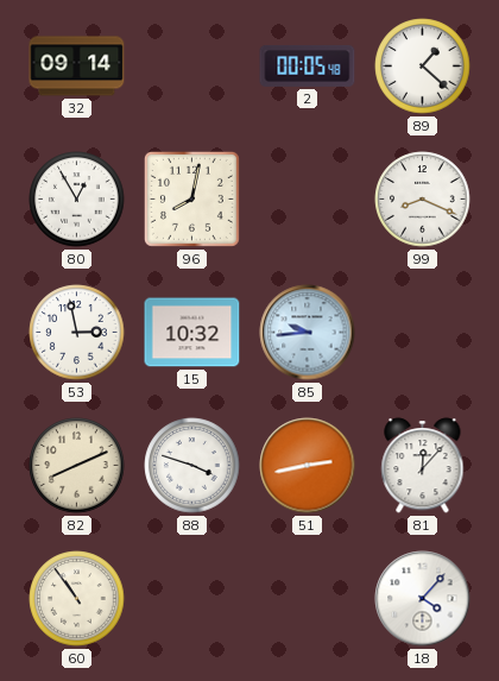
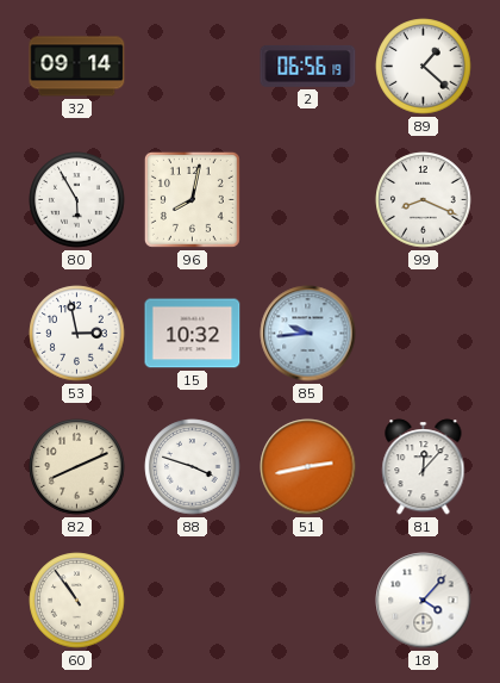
2: 00:05 -> 06:56
80: 12:55 -> 5:55
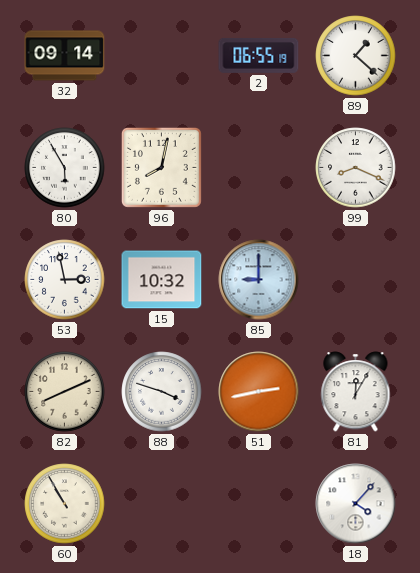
2: 06:56 -> 06:55
85: 9:44 -> 9:00
81: 12:07 -> 12:05
60: 10:54 -> 10:55
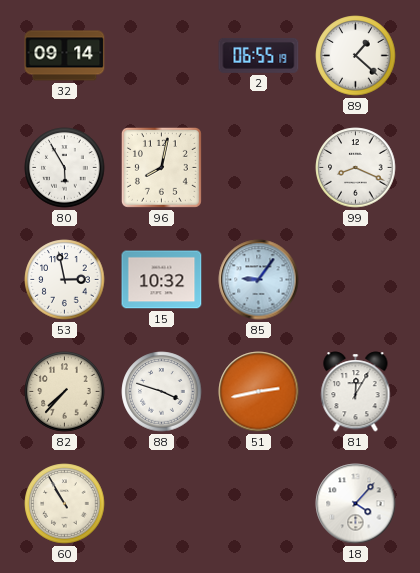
85: 9:00 -> 9:06
82: 8:11 -> 7:37
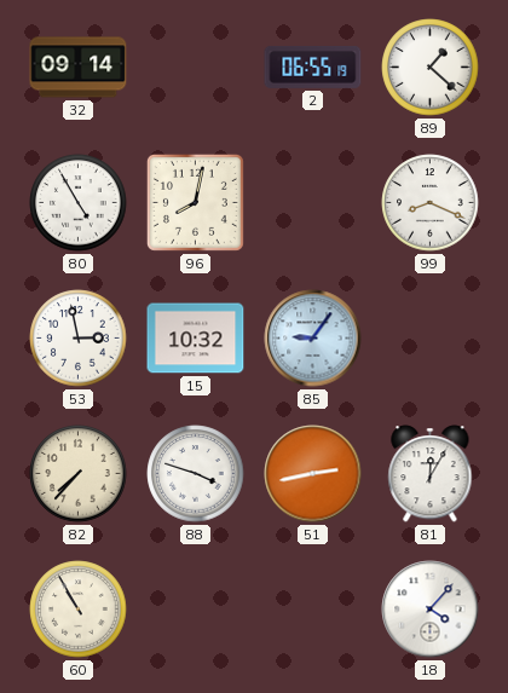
80: 5:55 -> 4:55
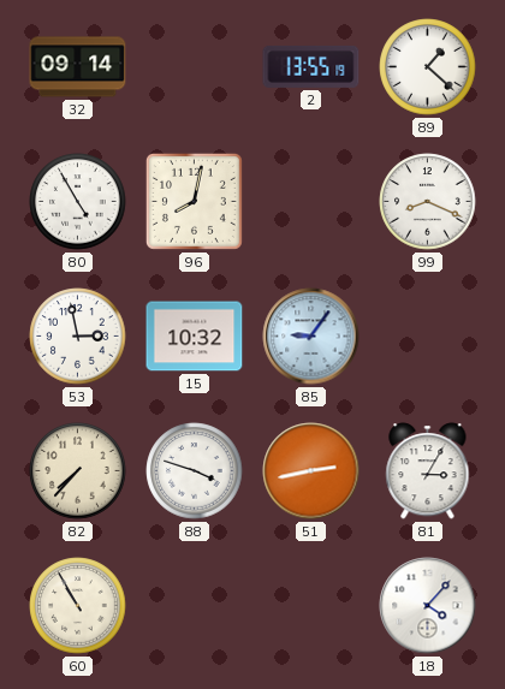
2: 06:55 -> 13:55
81: 12:05 -> 3:05
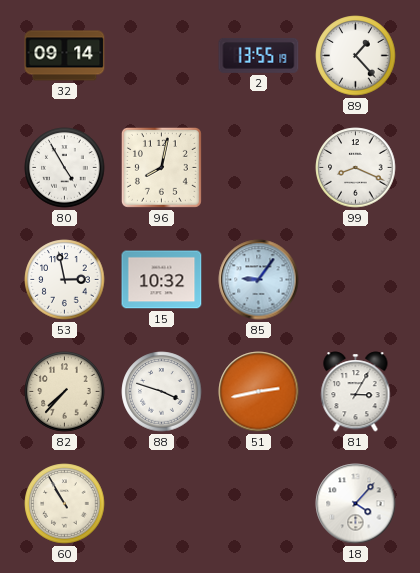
89: 1:22 -> 1:23
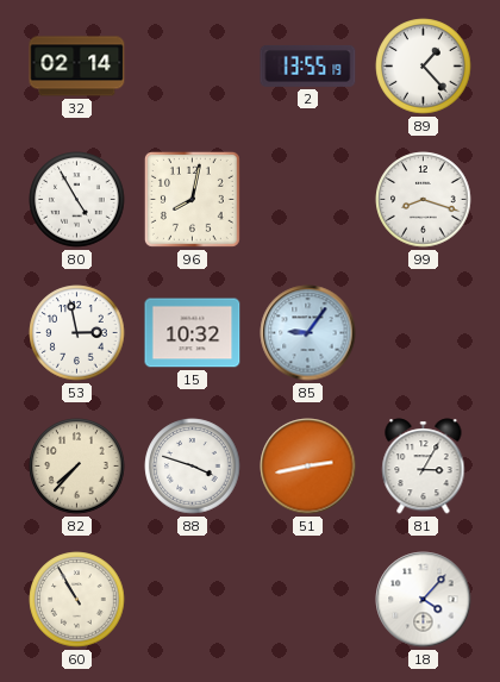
32: 09:14 -> 02:14
99: 8:19 -> 8:18
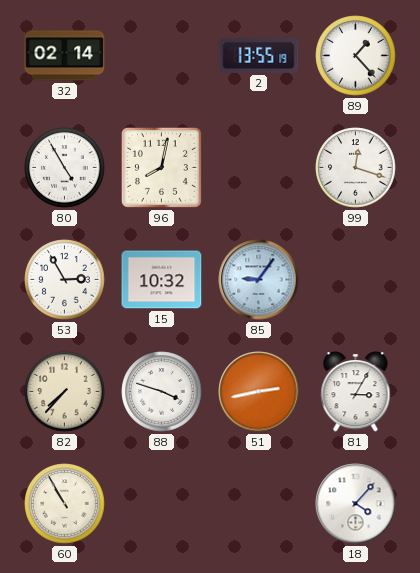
99: 8:18 -> 12:18
53: 2:58 -> 2:55
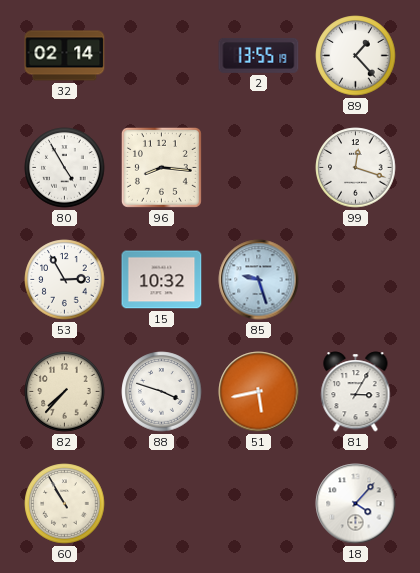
96: 8:02 -> 8:16
85: 9:06 -> 9:27
51: 2:43 -> 5:43
